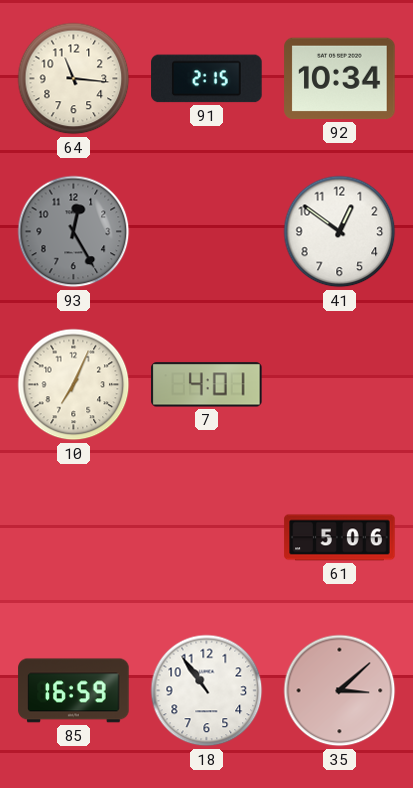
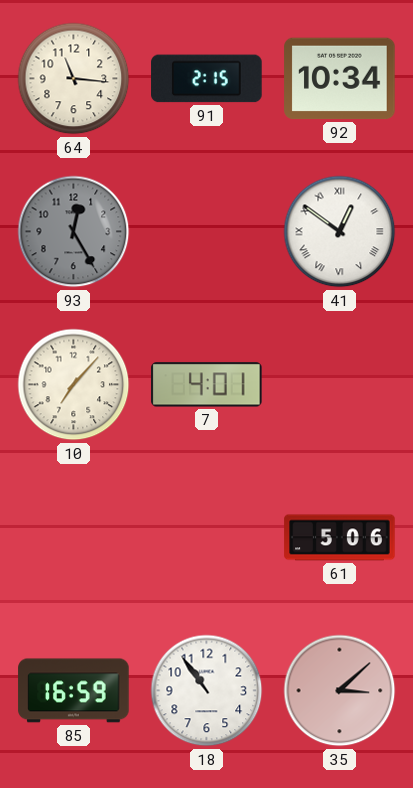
41 numerals: Arabic -> Roman
10: 7:04 -> 7:07
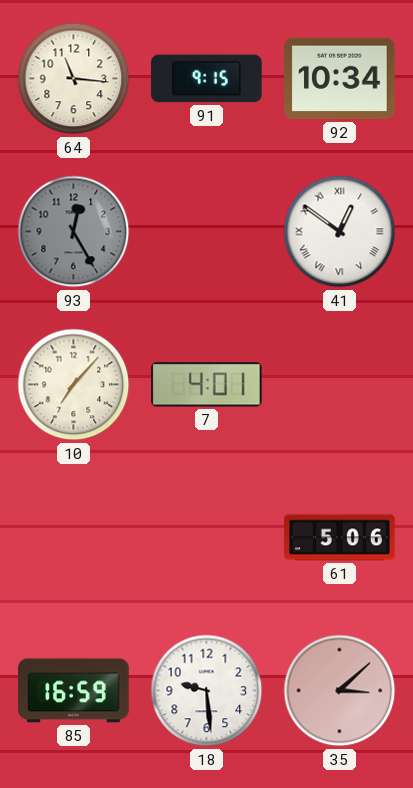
91: 2:15 -> 9:15
18: 10:54 -> 9:29
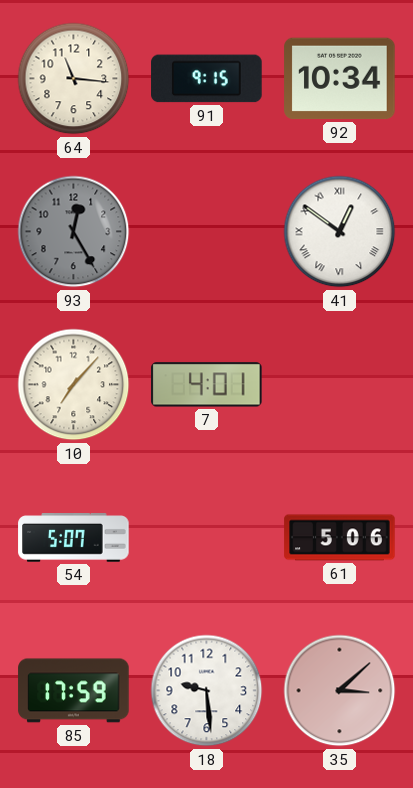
54: none -> 5:07
85: 16:59 -> 17:59
